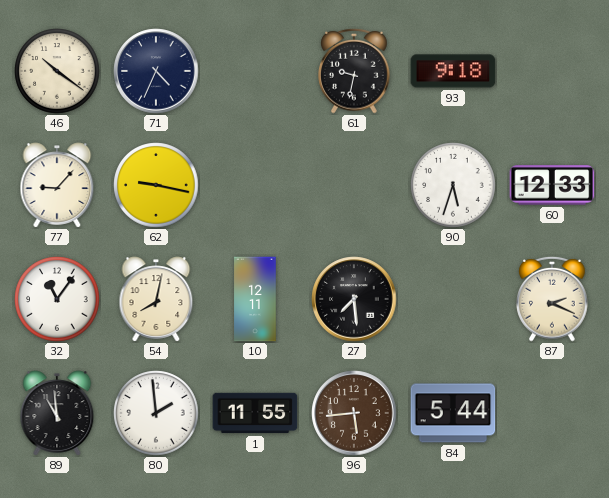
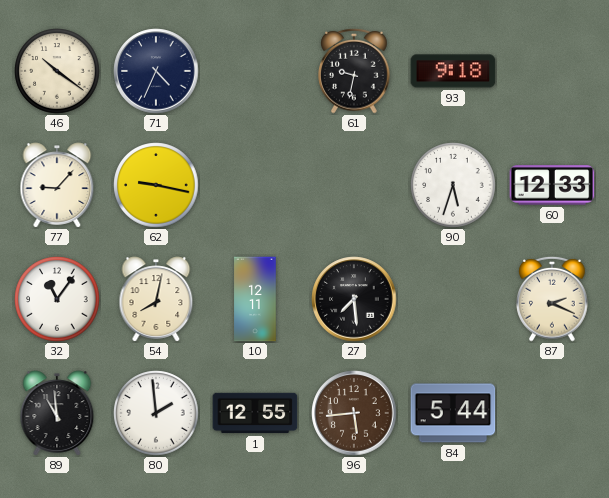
1: 11:55 -> 12:55
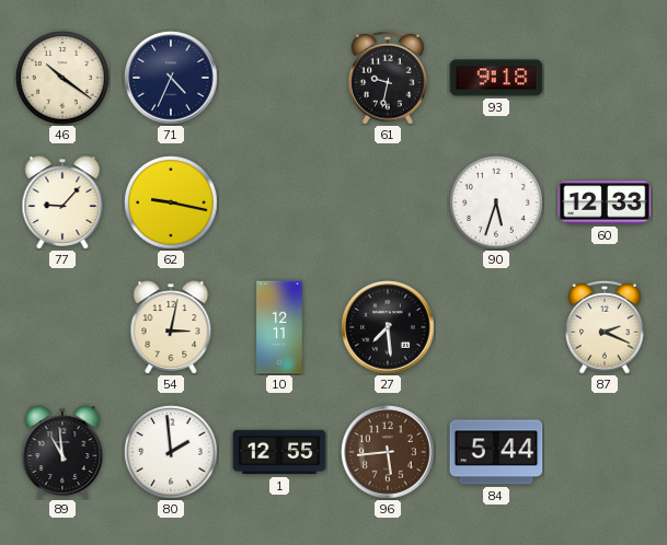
32: 11:06 -> none
54: 8:02 -> 3:02
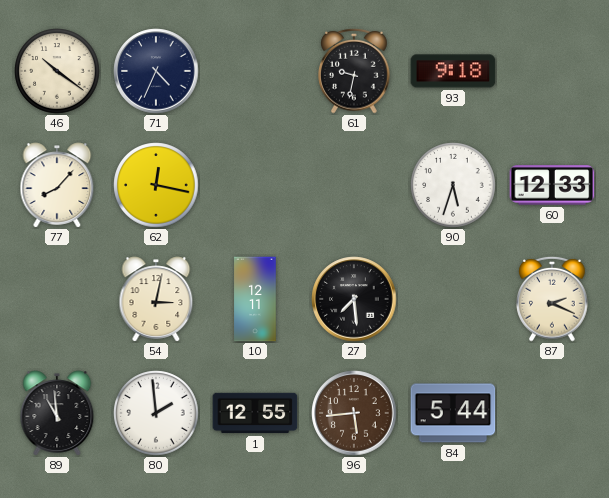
77: 9:07 -> 8:07
62: 9:17 -> 12:17
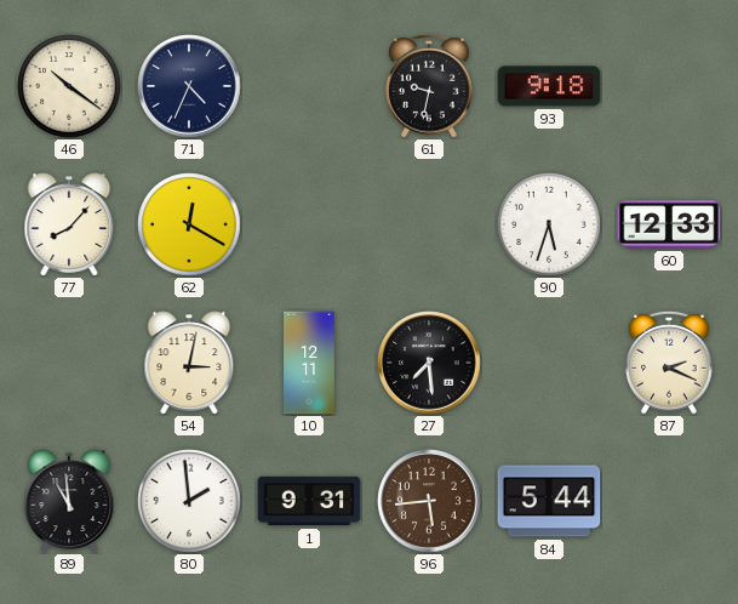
62: 12:17 -> 12:20
1: 12:55 -> 9:31
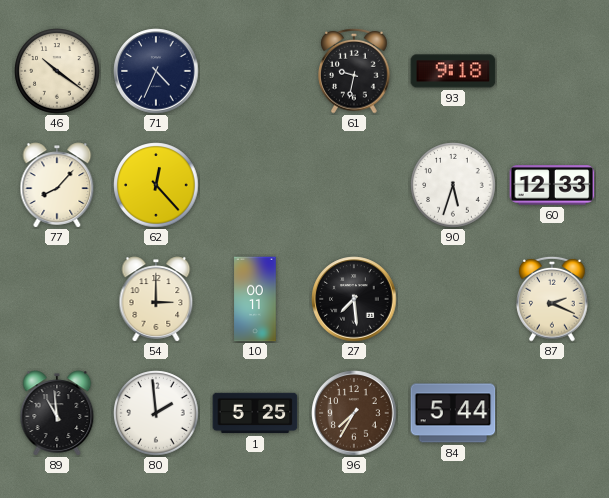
62: 12:20 -> 12:23
54: 3:02 -> 3:00
10: 12:11 -> 00:11
1: 9:31 -> 5:25
96: 5:44 -> 7:35
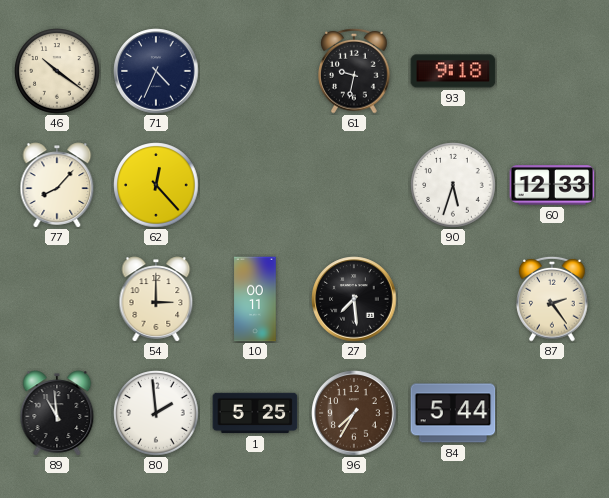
87: 2:19 -> 2:24
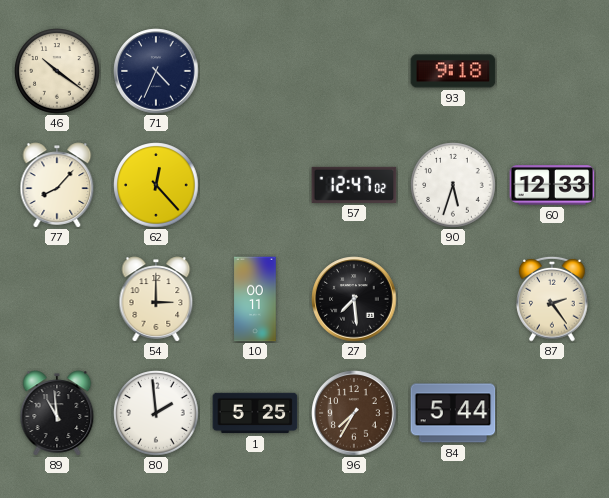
61: 9:32 -> none
57: none -> 12:47
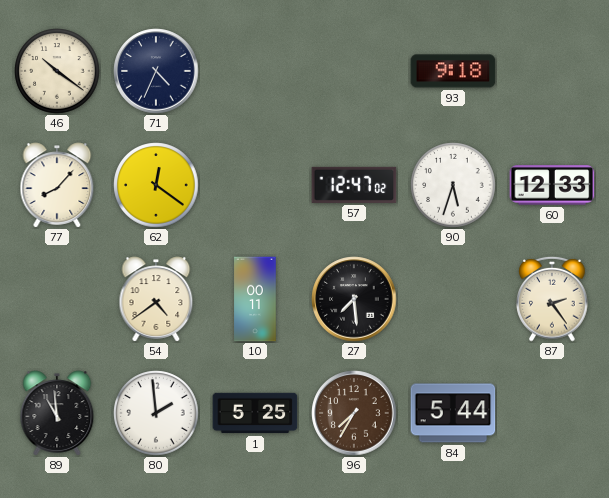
62: 12:23 -> 12:21
54: 3:00 -> 4:39
